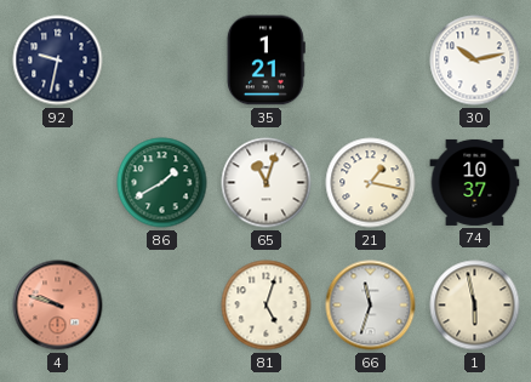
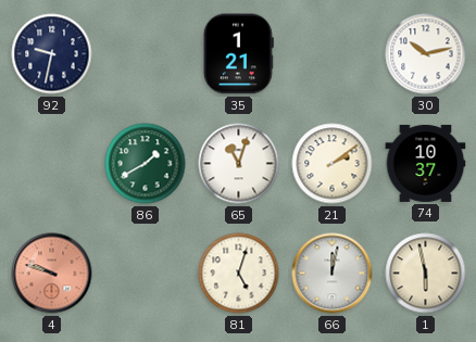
21: 1:17 -> 2:09
66: 11:33 -> 12:02
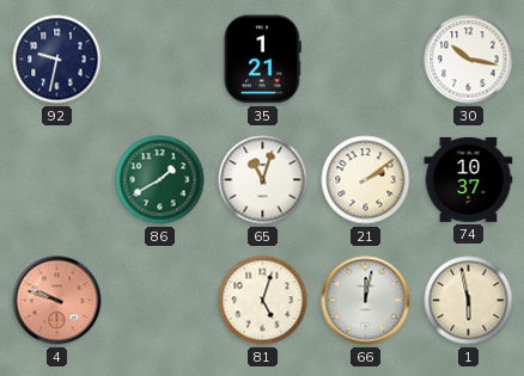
30: 10:13 -> 10:17
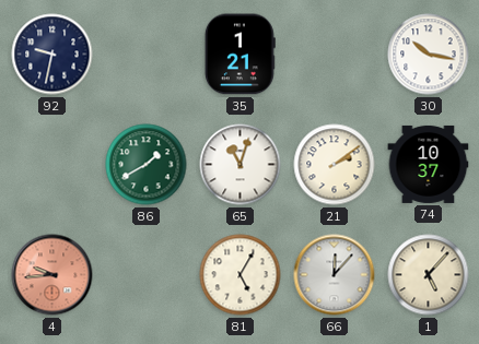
4: 9:48 -> 9:44
81: 5:03 -> 5:05
66: 12:02 -> 12:07
1: 5:58 -> 5:07
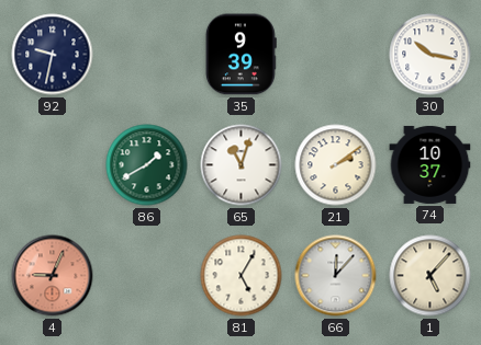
35: 1:21 -> 9:39
4: 9:44 -> 9:04
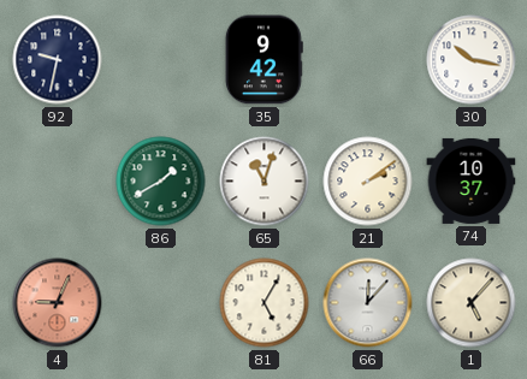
35: 9:39 -> 9:42
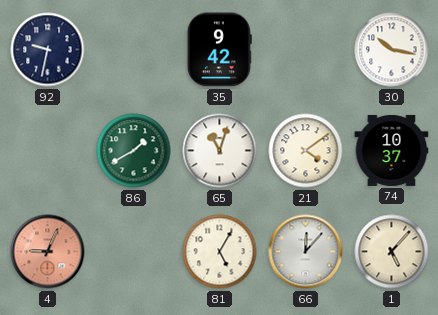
21: 2:09 -> 4:09
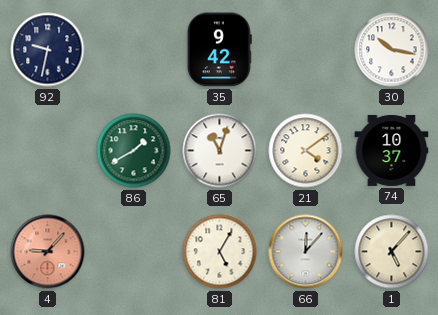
4: 9:04 -> 9:07
